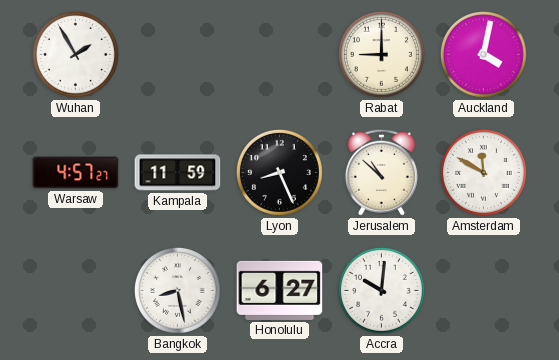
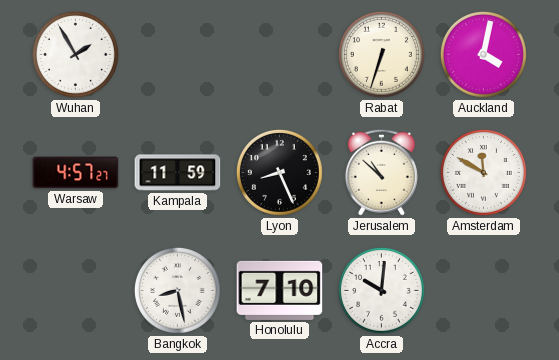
Rabat: 9:00 -> 6:33
Honolulu: 6:27 -> 7:10
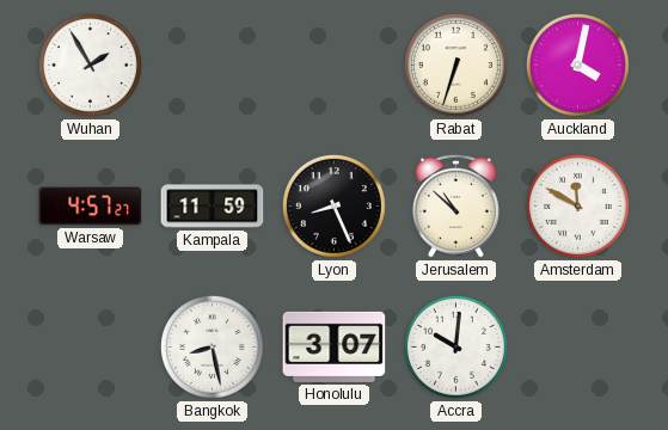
Honolulu: 7:10 -> 3:07
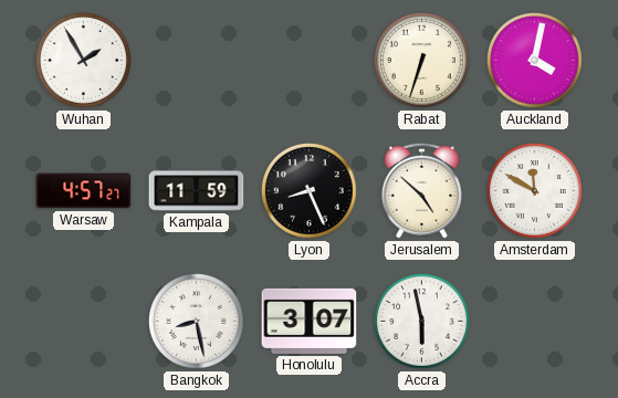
Jerusalem: 10:52 -> 4:52
Accra: 10:01 -> 5:58
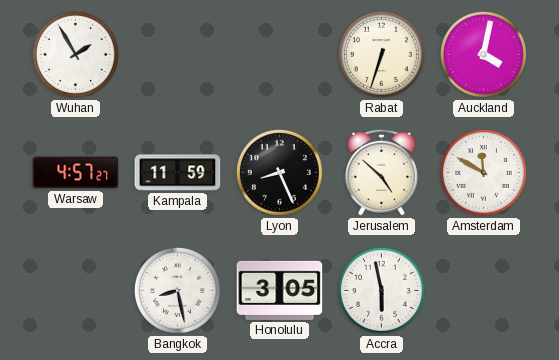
Honolulu: 3:07 -> 3:05
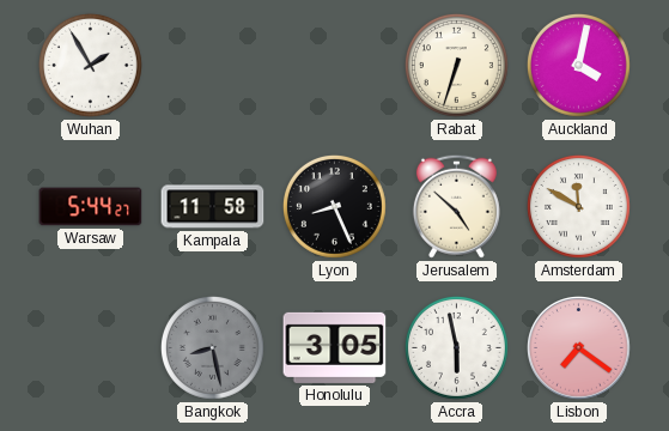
Warsaw: 4:57 -> 5:44
Kampala: 11:59 -> 11:58
Bangkok dial: white -> grey
Lisbon: none -> 7:21
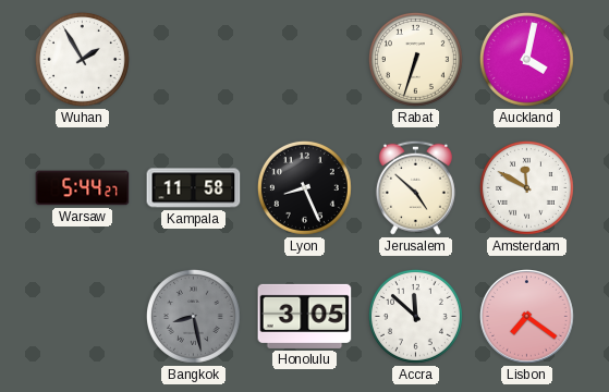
Accra: 5:58 -> 11:52
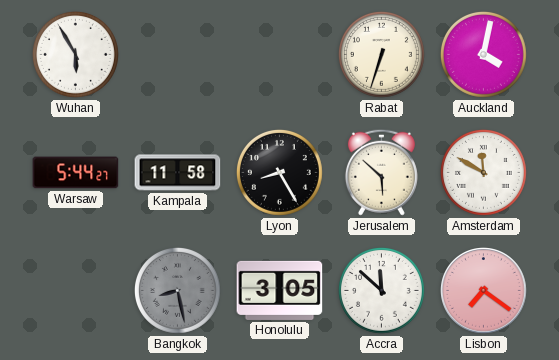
Wuhan: 1:55 -> 5:55
Lyon: 8:26 -> 8:25
Jerusalem: 4:52 -> 5:52
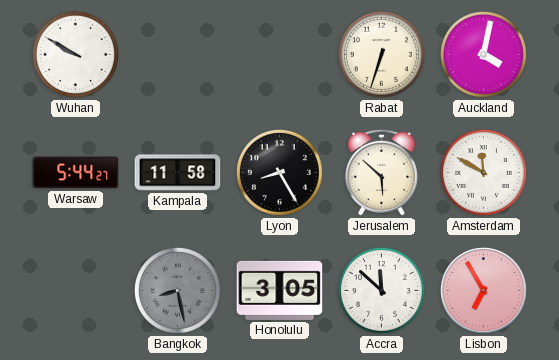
Wuhan: 5:55 -> 9:50
Lisbon: 7:21 -> 6:55
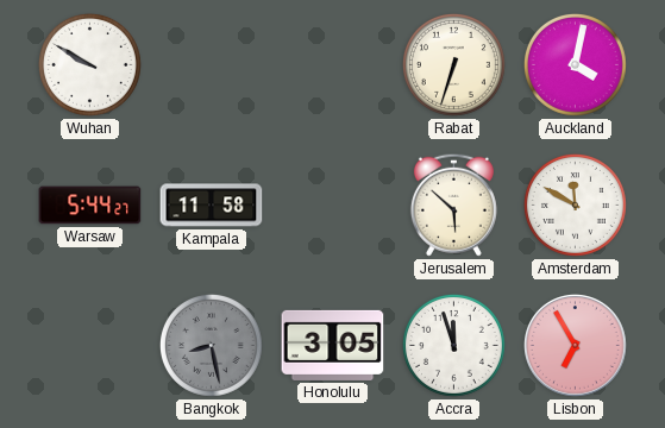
Lyon: 8:25 -> none
Accra: 11:52 -> 11:57
